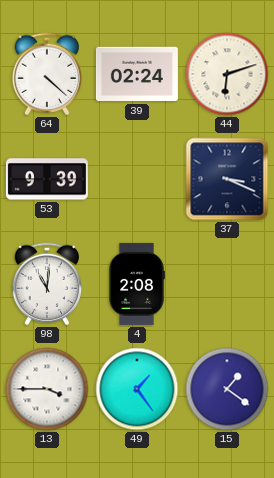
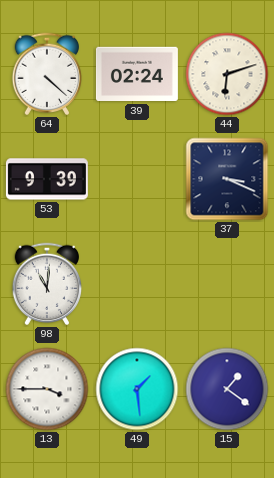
4: 2:08 -> none
49: 1:24 -> 1:29
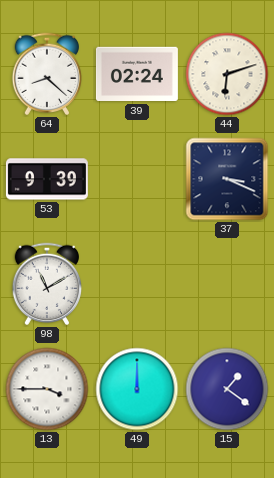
64: 4:22 -> 8:22
98: 11:01 -> 11:10
49: 1:29 -> 12:00
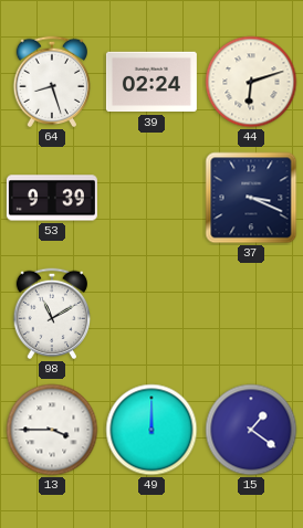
64: 8:22 -> 8:27
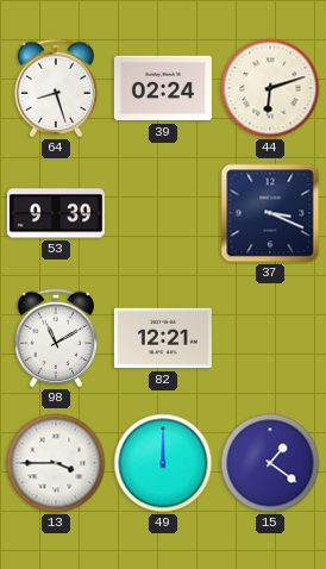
82: none -> 12:21
